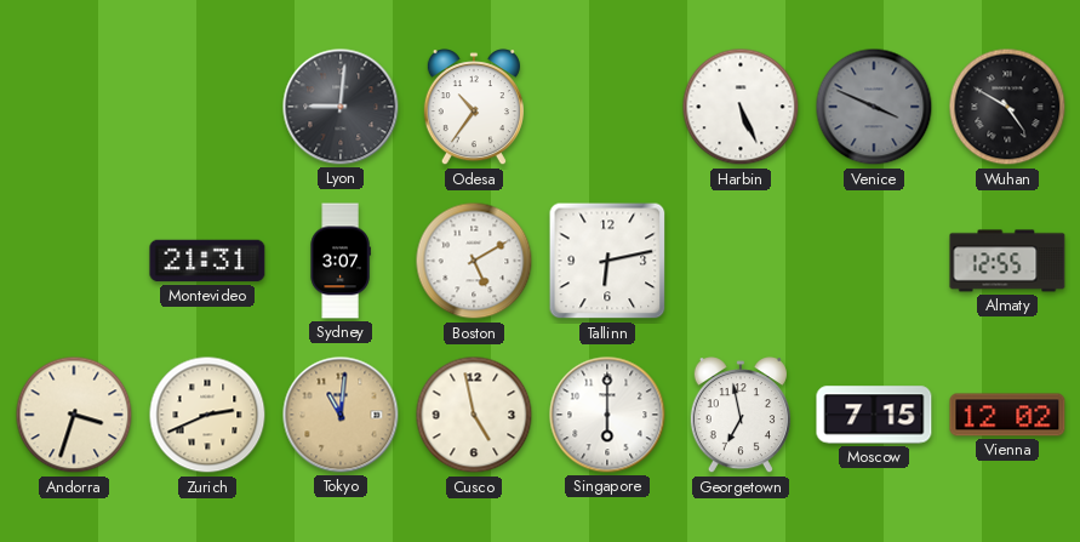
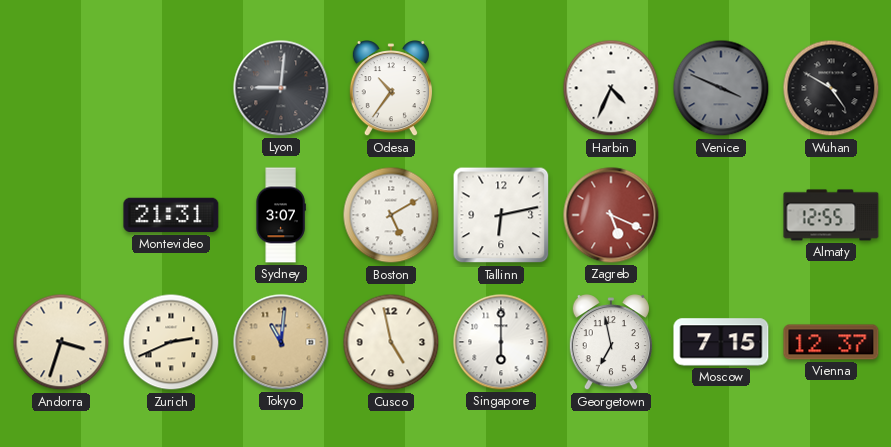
Harbin: 5:26 -> 4:34
Zagreb: none -> 5:19
Vienna: 12:02 -> 12:37
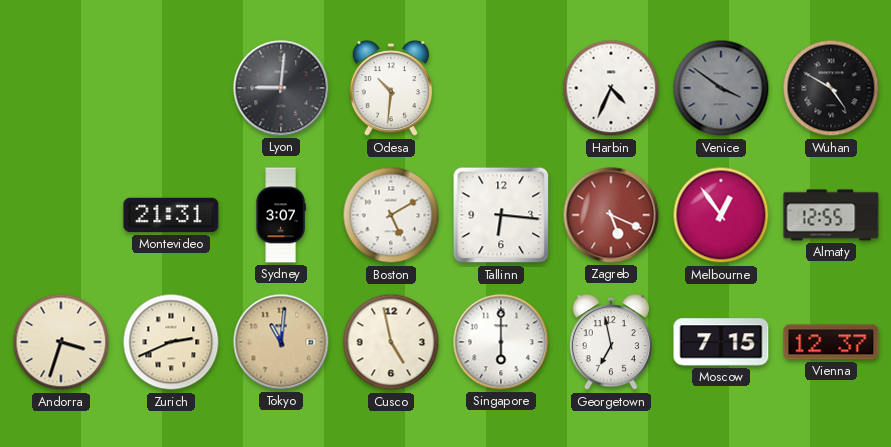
Odesa: 10:36 -> 10:31
Venice: 3:49 -> 3:51
Tallinn: 6:13 -> 6:16
Melbourne: none -> 12:54
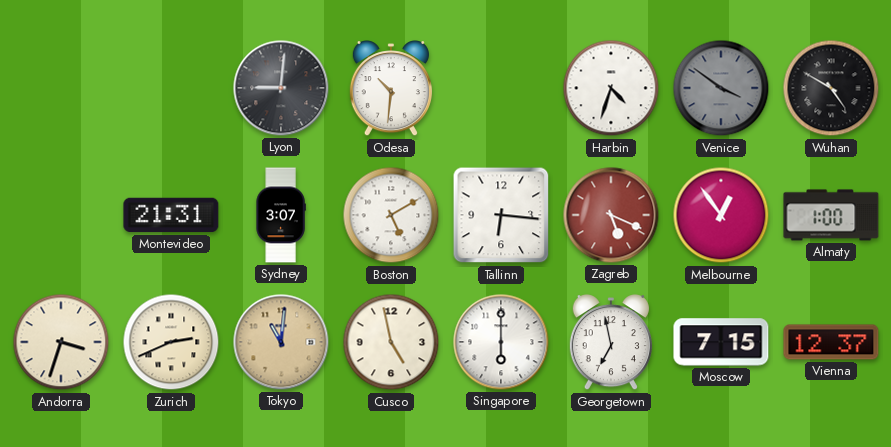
Harbin: 4:34 -> 4:33
Almaty: 12:55 -> 1:00
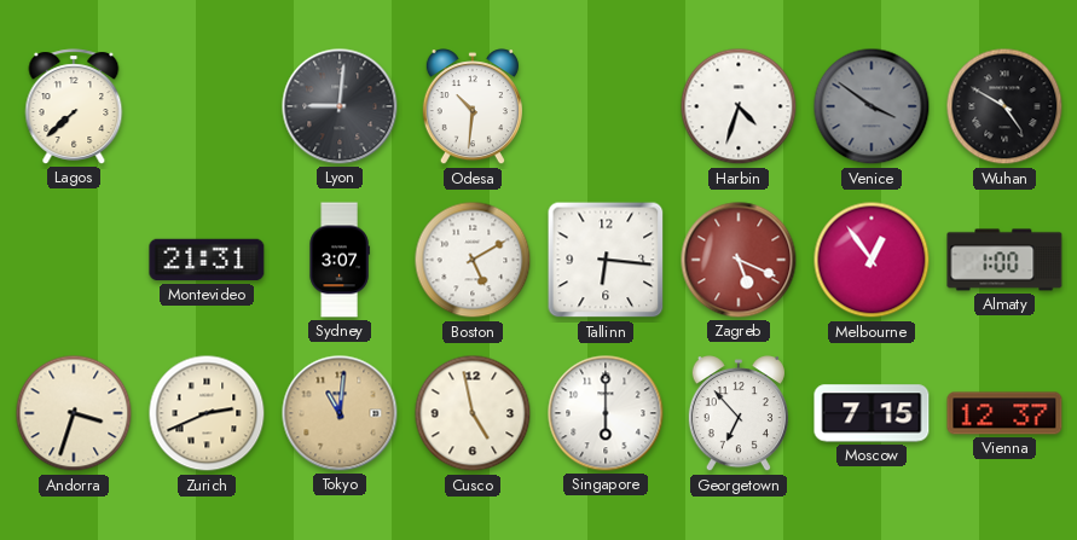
Lagos: none -> 7:38
Georgetown: 6:58 -> 6:53
